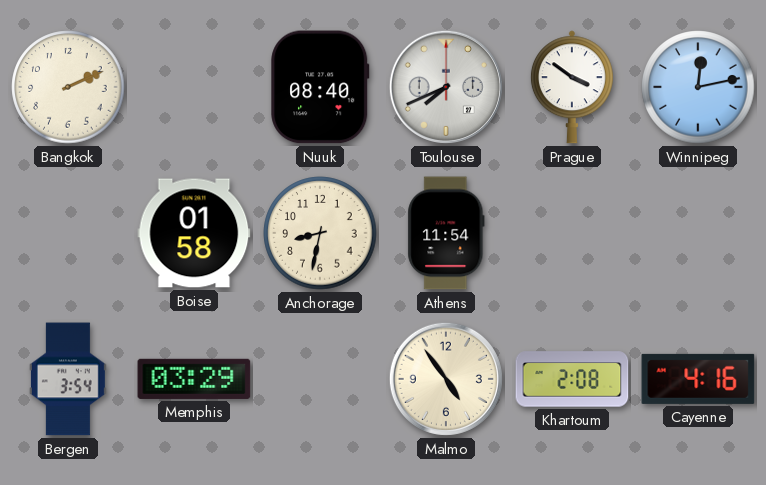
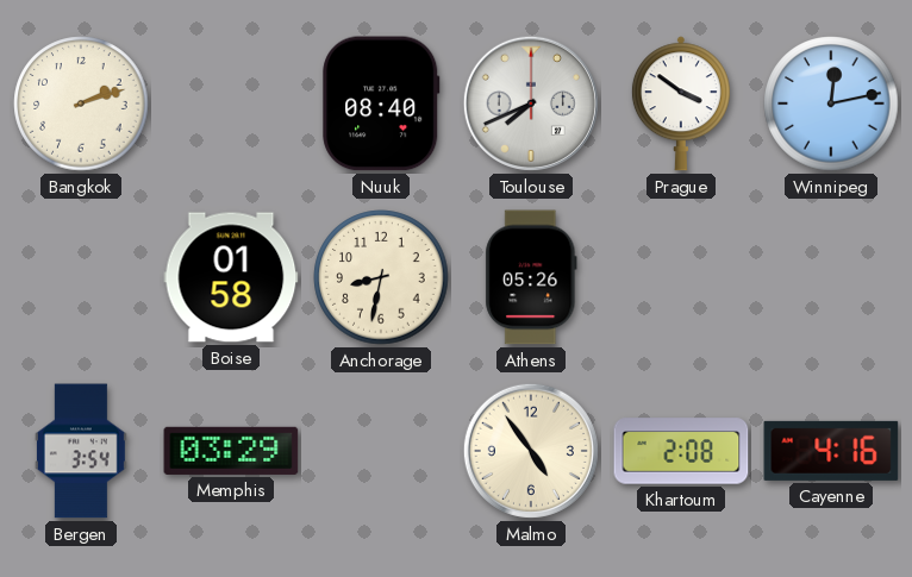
Bangkok: 2:11 -> 2:12
Athens: 11:54 -> 05:26
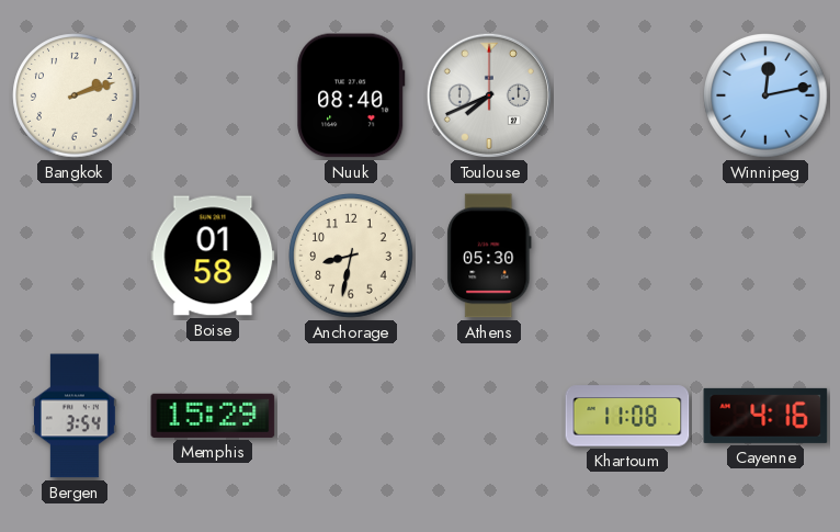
Prague: 3:51 -> none
Athens: 05:26 -> 05:30
Memphis: 03:29 -> 15:29
Malmo: 4:54 -> none
Khartoum: 2:08 -> 11:08
